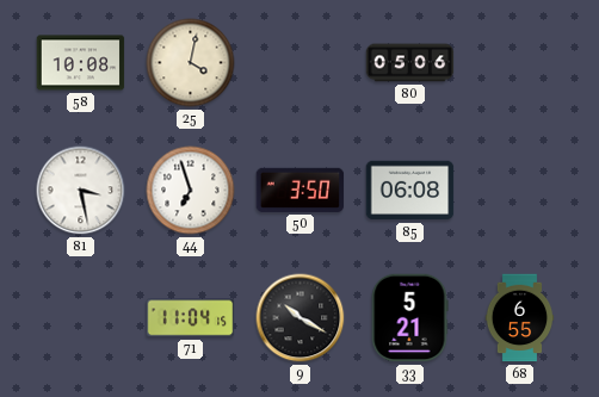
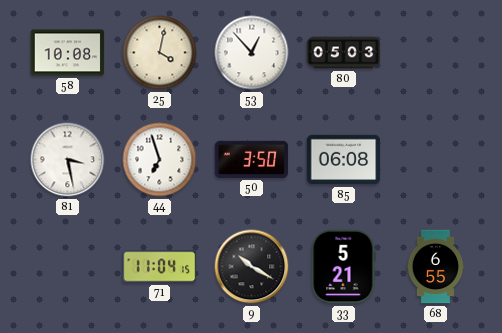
53: none -> 12:53
80: 05:06 -> 05:03
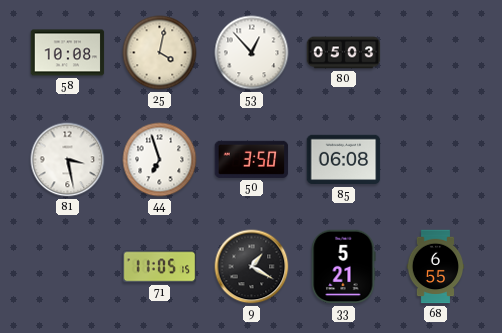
71: 11:04 -> 11:05
9: 10:20 -> 1:20
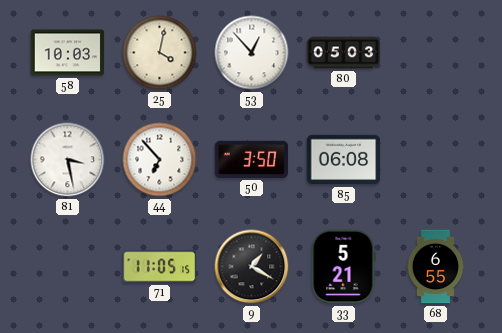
58: 10:08 -> 10:03
44: 6:57 -> 6:53
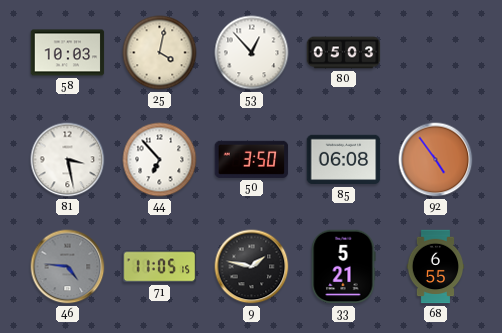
92: none -> 4:54
46: none -> 4:46
9: 1:20 -> 1:47
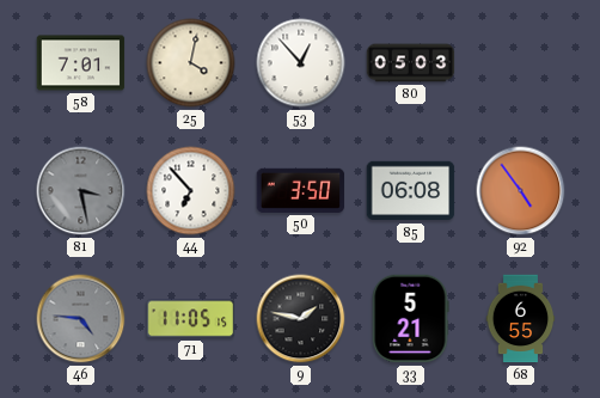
58: 10:03 -> 7:01
81 dial: white -> grey
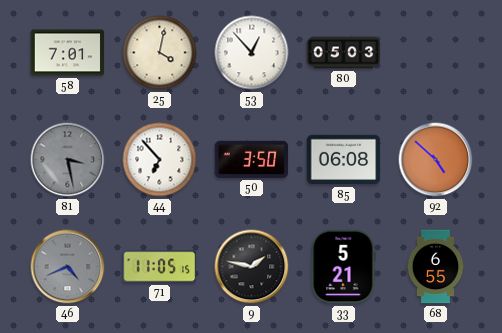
92: 4:54 -> 4:52
46: 4:46 -> 4:41
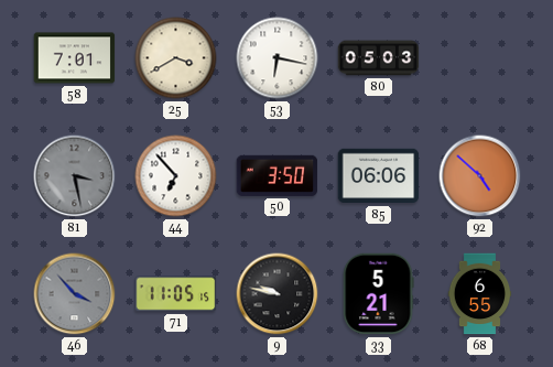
25: 4:02 -> 3:40
53: 12:53 -> 6:17
85: 06:08 -> 06:06
46: 4:41 -> 3:53
9: 1:47 -> 9:47
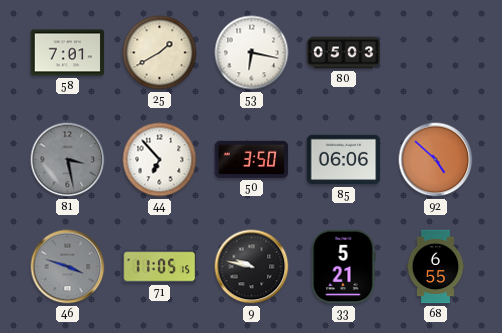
25: 3:40 -> 1:40
46: 3:53 -> 3:48
